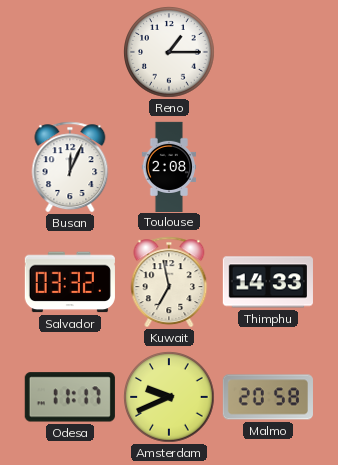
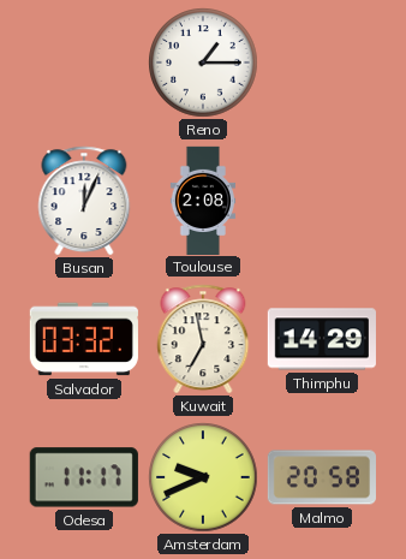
Thimphu: 14:33 -> 14:29
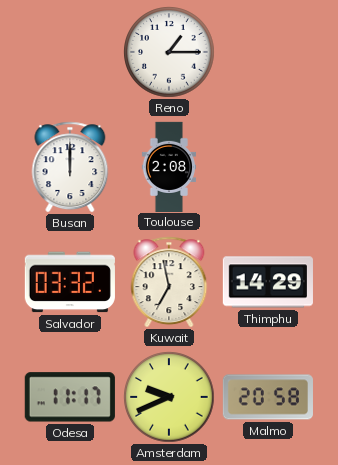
Busan: 12:04 -> 12:00
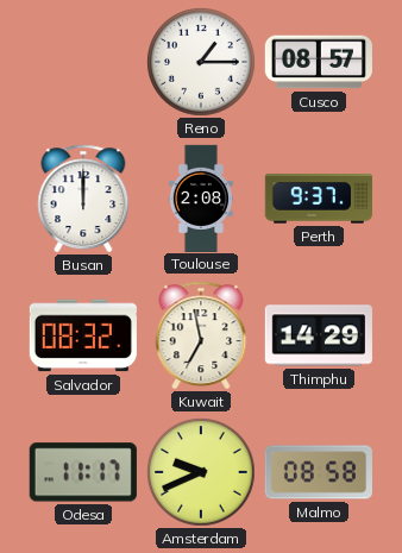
Cusco: none -> 08:57
Perth: none -> 9:37
Salvador: 03:32 -> 08:32
Malmo: 20:58 -> 08:58
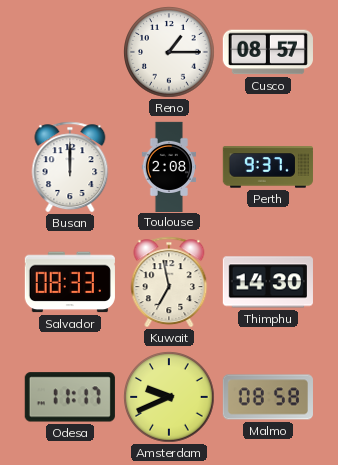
Salvador: 08:32 -> 08:33
Thimphu: 14:29 -> 14:30
